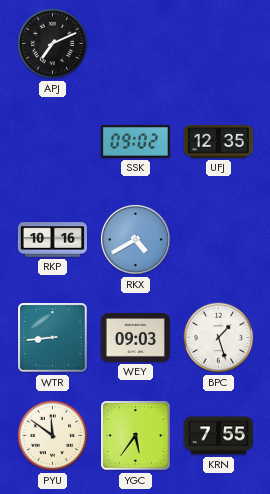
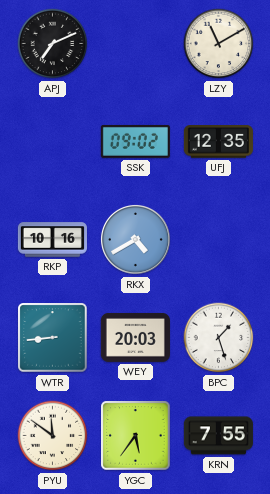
LZY: none -> 11:10
WEY: 09:03 -> 20:03
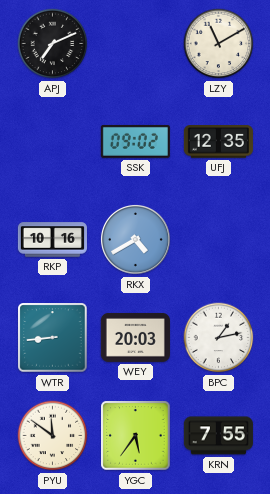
BPC: 1:27 -> 1:13
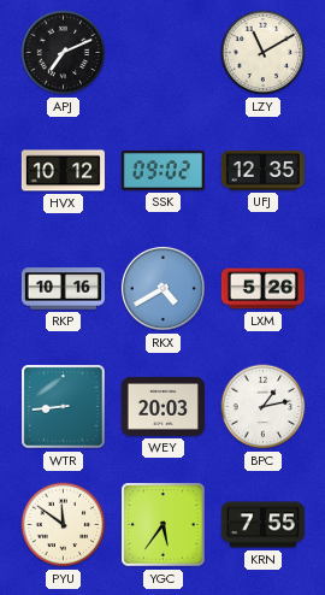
HVX: none -> 10:12
LXM: none -> 5:26
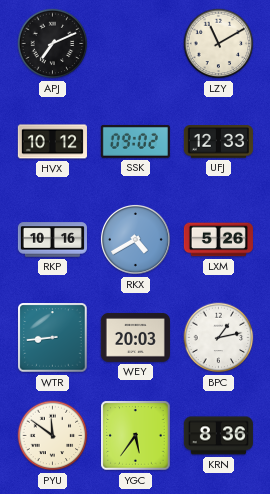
UFJ: 12:35 -> 12:33
KRN: 7:55 -> 8:36
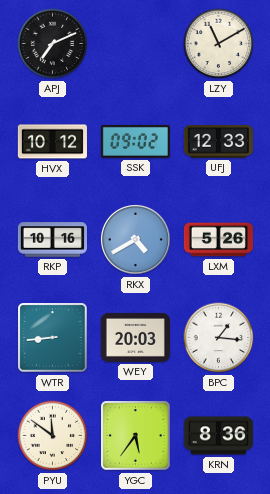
BPC: 1:13 -> 1:16
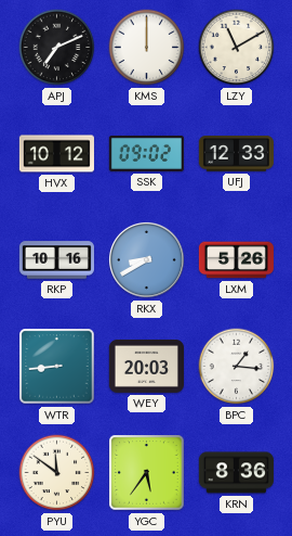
KMS: none -> 12:00
RKX: 4:40 -> 8:40
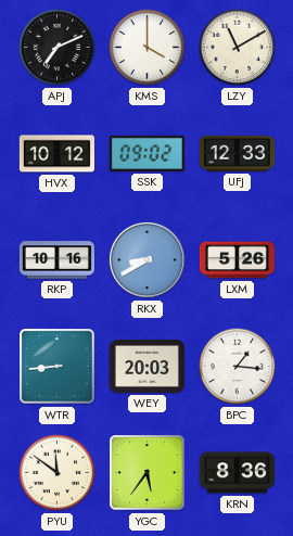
KMS: 12:00 -> 4:00
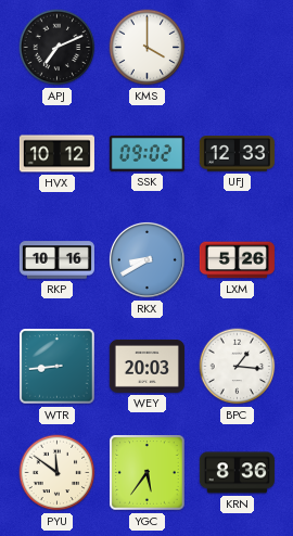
LZY: 11:10 -> none
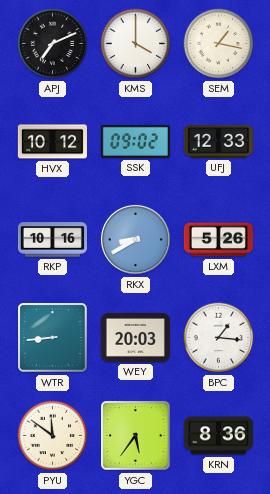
SEM: none -> 1:17
